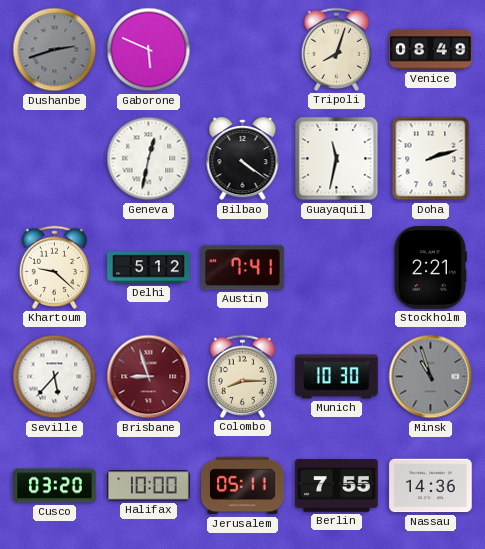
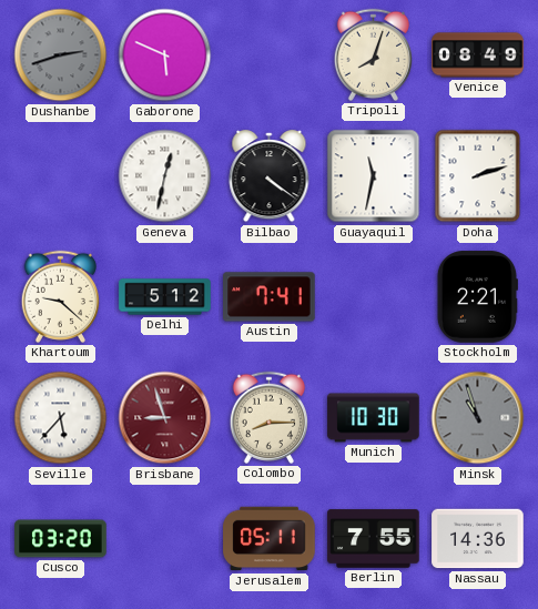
Halifax: 10:00 -> none
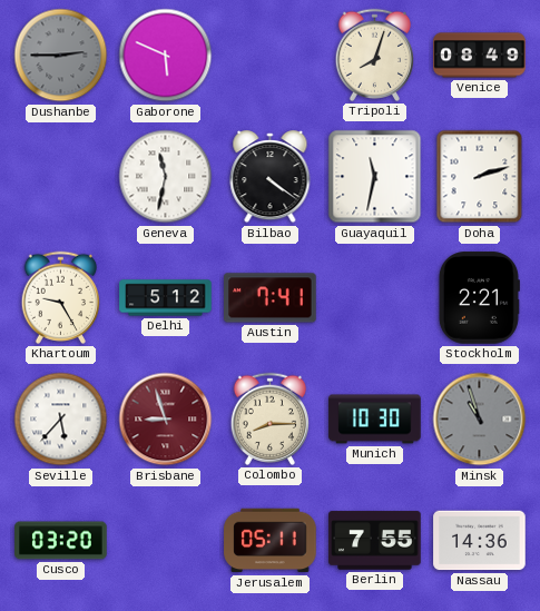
Dushanbe: 2:42 -> 2:45
Geneva: 12:32 -> 11:32
Khartoum: 9:22 -> 9:25
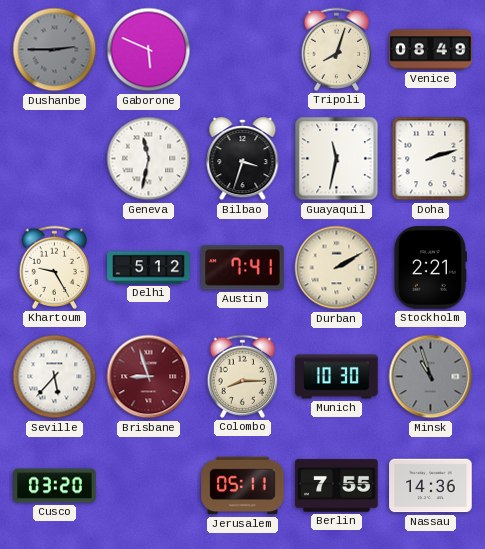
Bilbao: 4:21 -> 3:33
Durban: none -> 2:10
